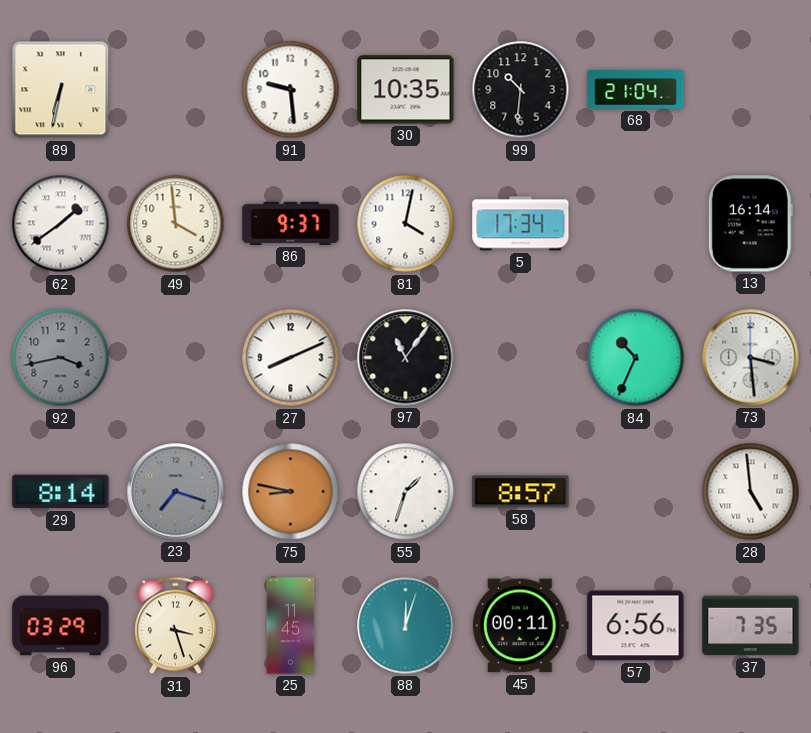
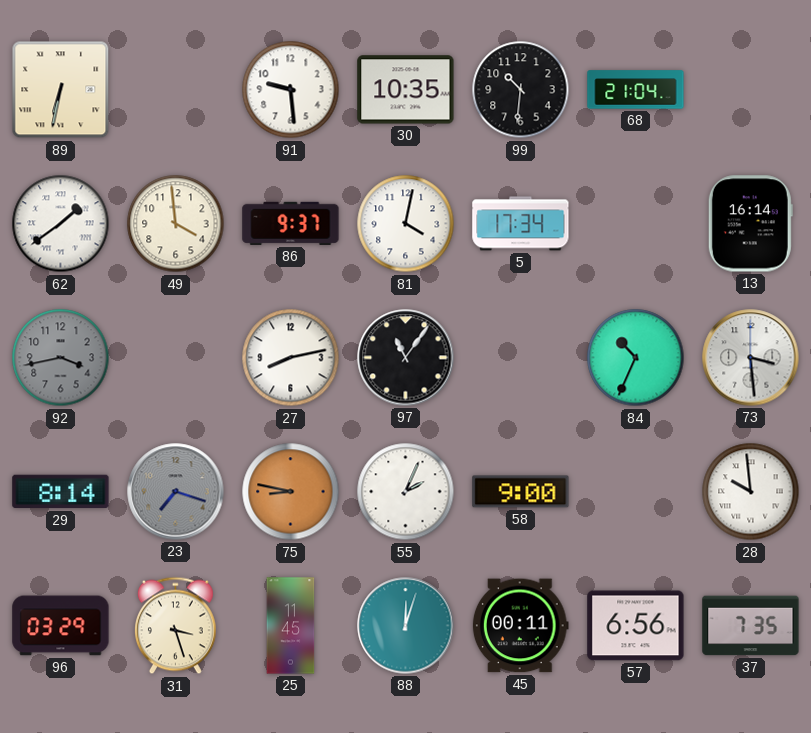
27: 8:11 -> 8:13
55: 1:33 -> 2:04
58: 8:57 -> 9:00
28: 4:59 -> 9:59
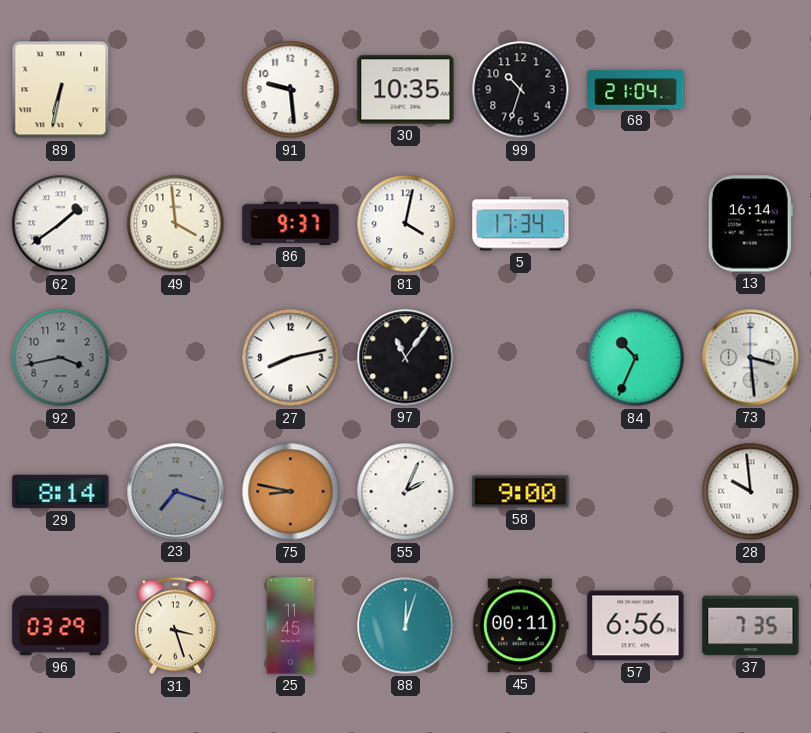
99: 10:31 -> 10:33
